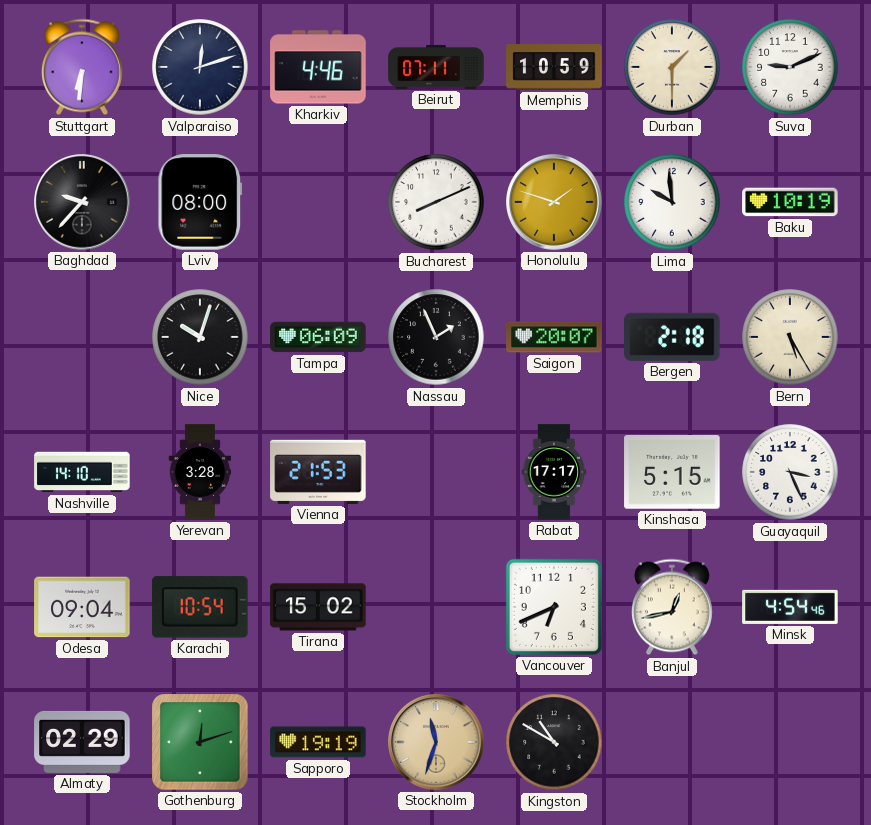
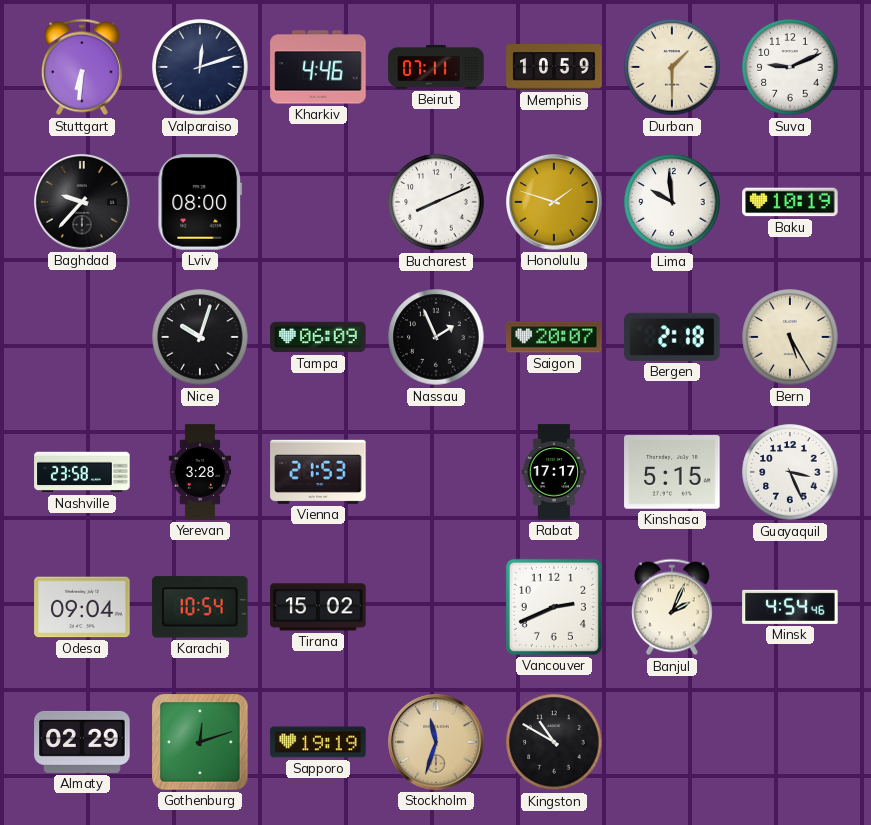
Nashville: 14:10 -> 23:58
Vancouver: 6:41 -> 2:41
Banjul: 12:43 -> 2:04
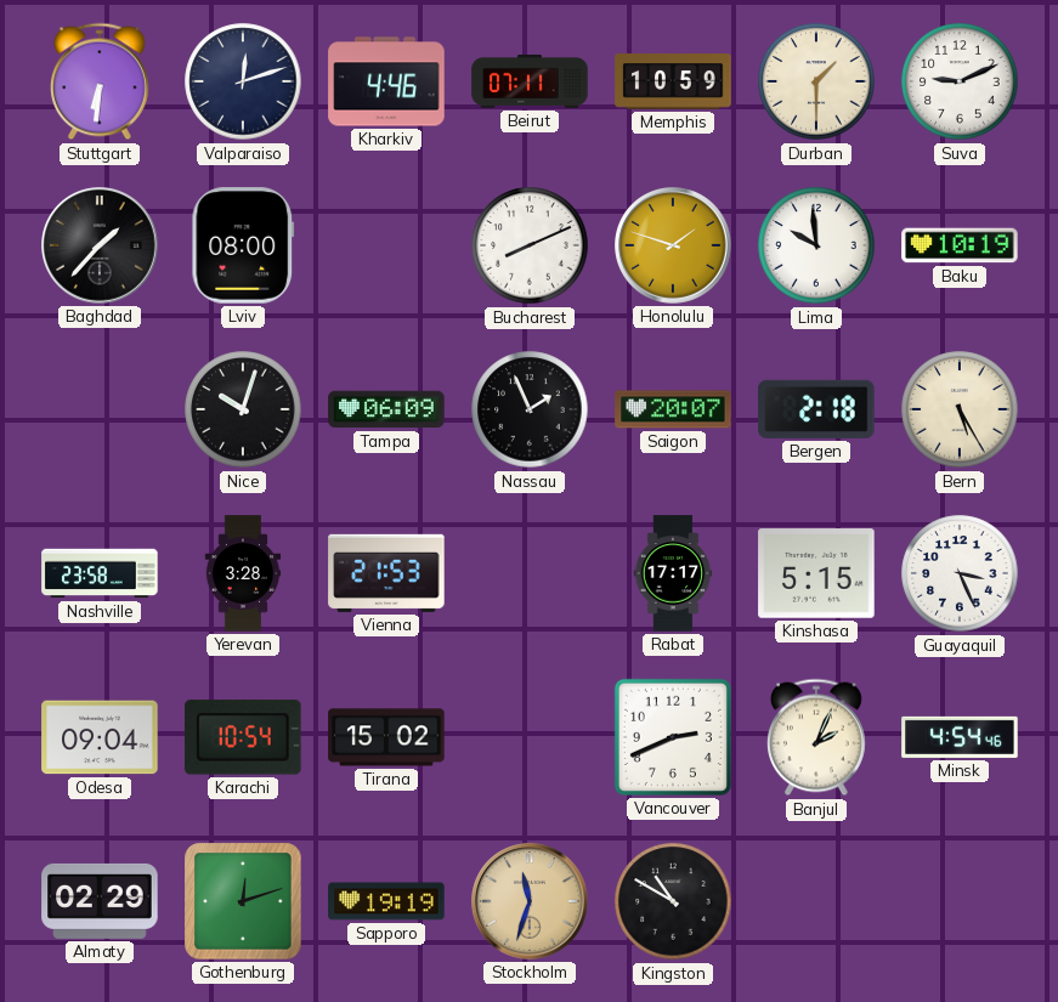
Baghdad: 9:37 -> 1:37
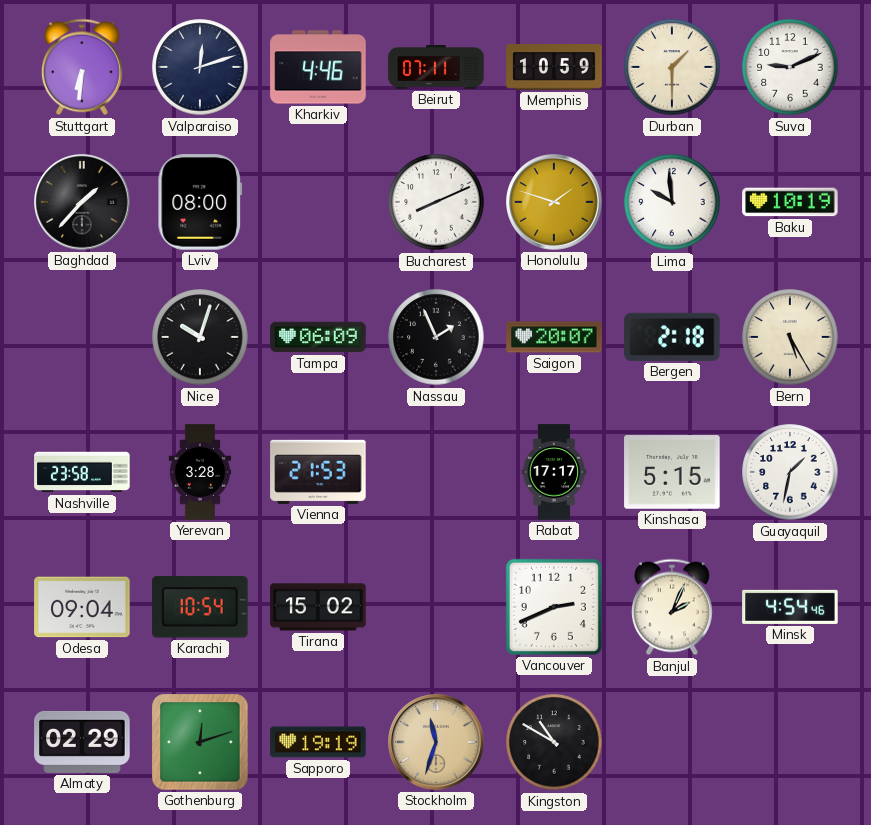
Guayaquil: 3:26 -> 1:32
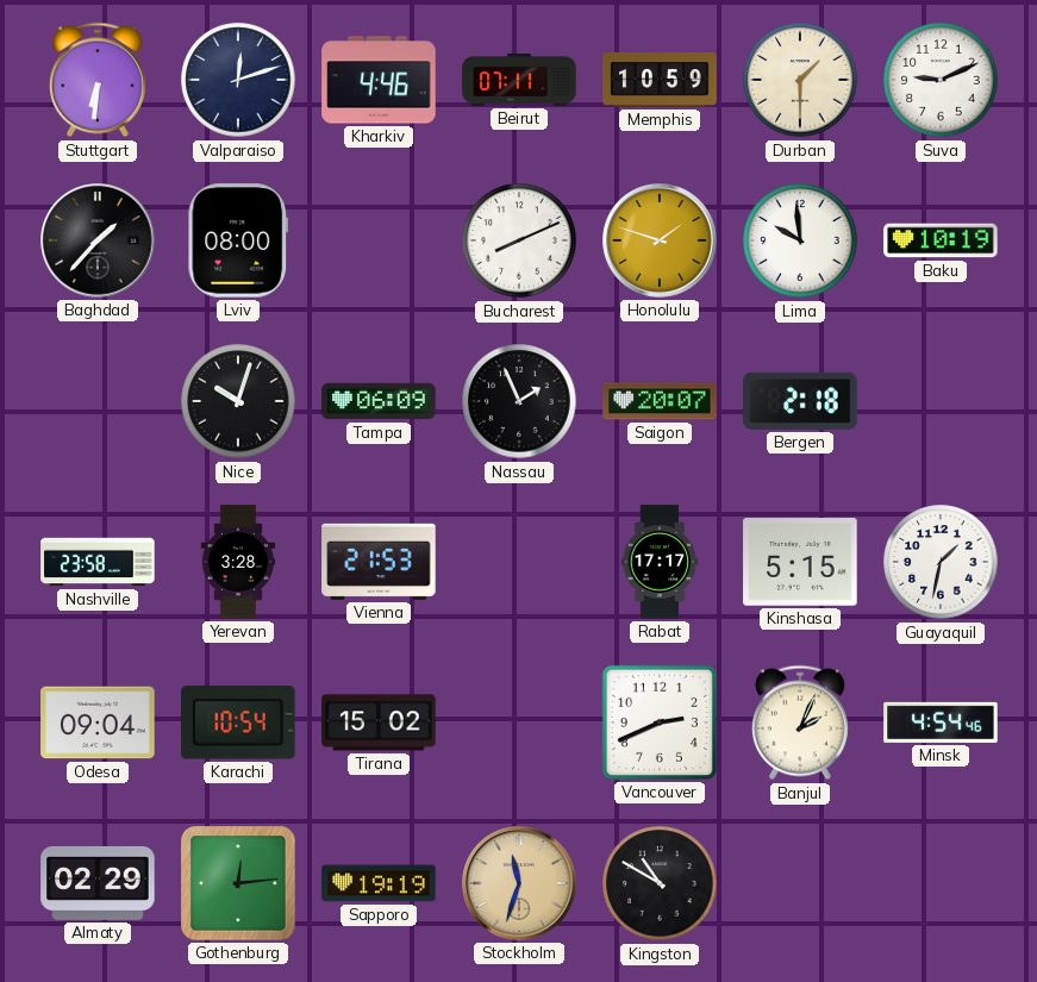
Bern: 5:25 -> none
Gothenburg: 12:12 -> 12:14
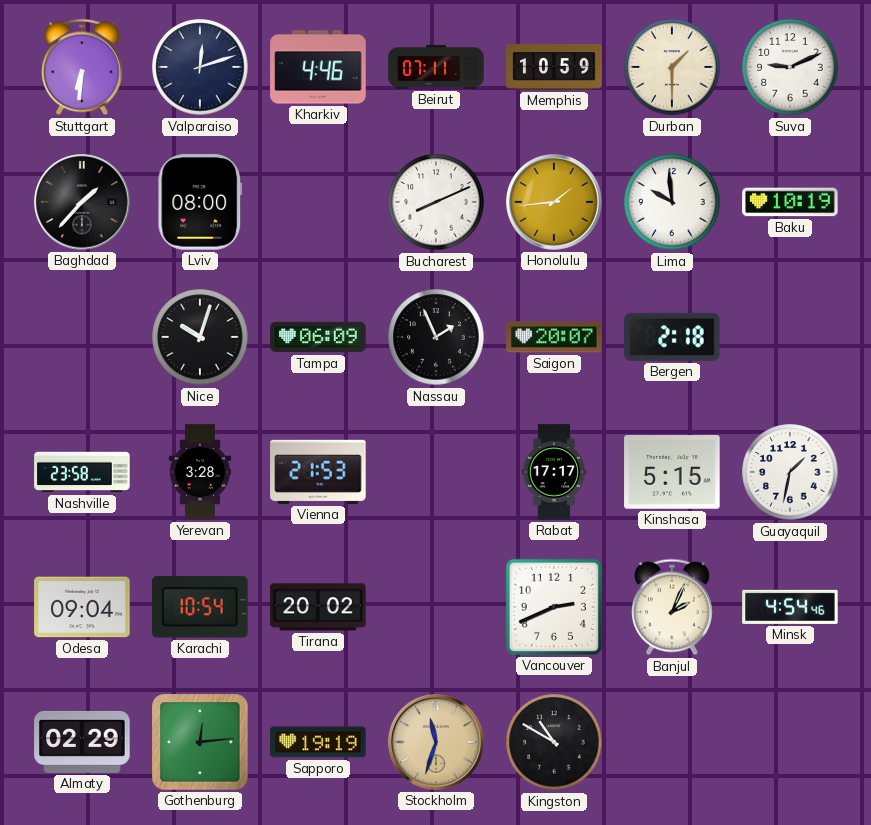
Honolulu: 1:48 -> 1:44
Tirana: 15:02 -> 20:02
